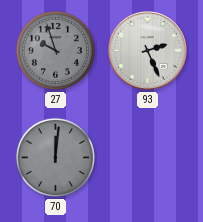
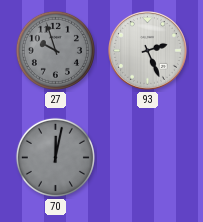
70: 12:01 -> 12:02
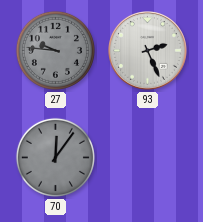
27: 9:57 -> 9:46
70: 12:02 -> 12:06
